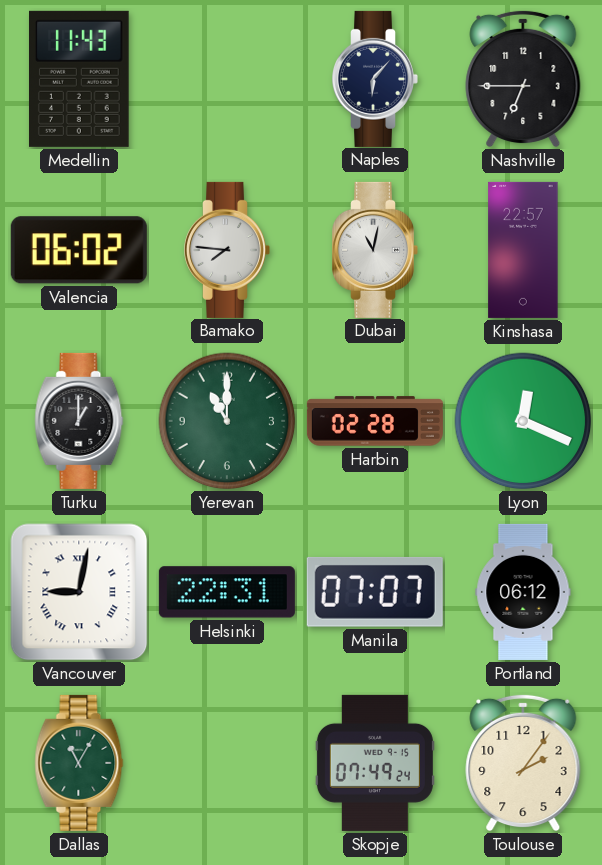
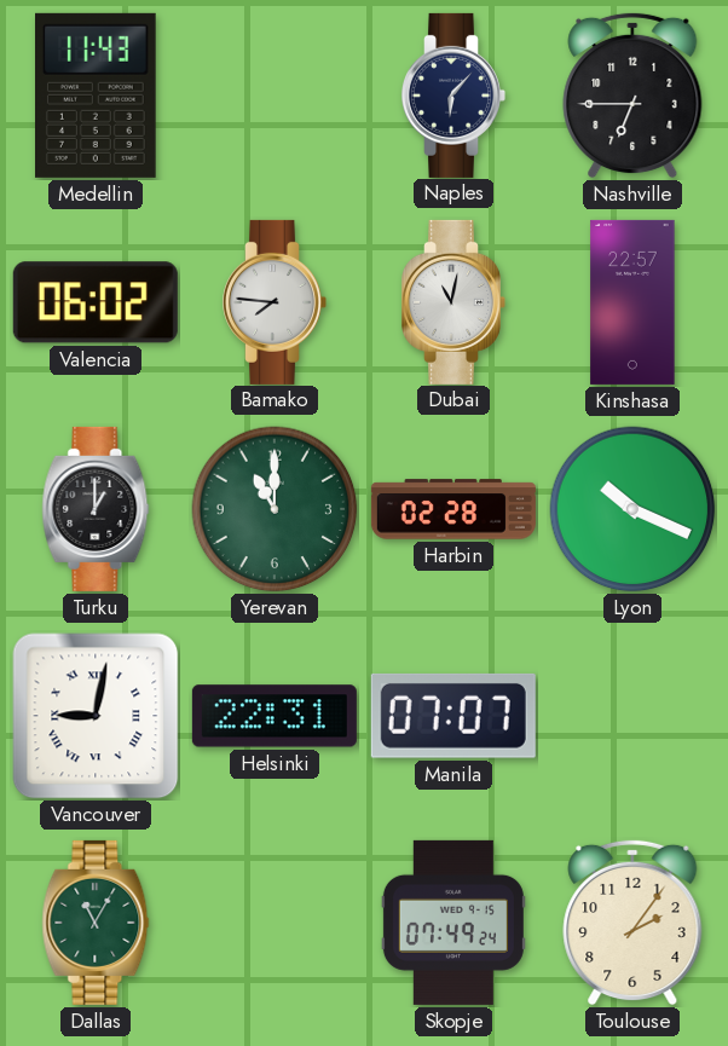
Lyon: 12:19 -> 10:19
Portland: 06:12 -> none
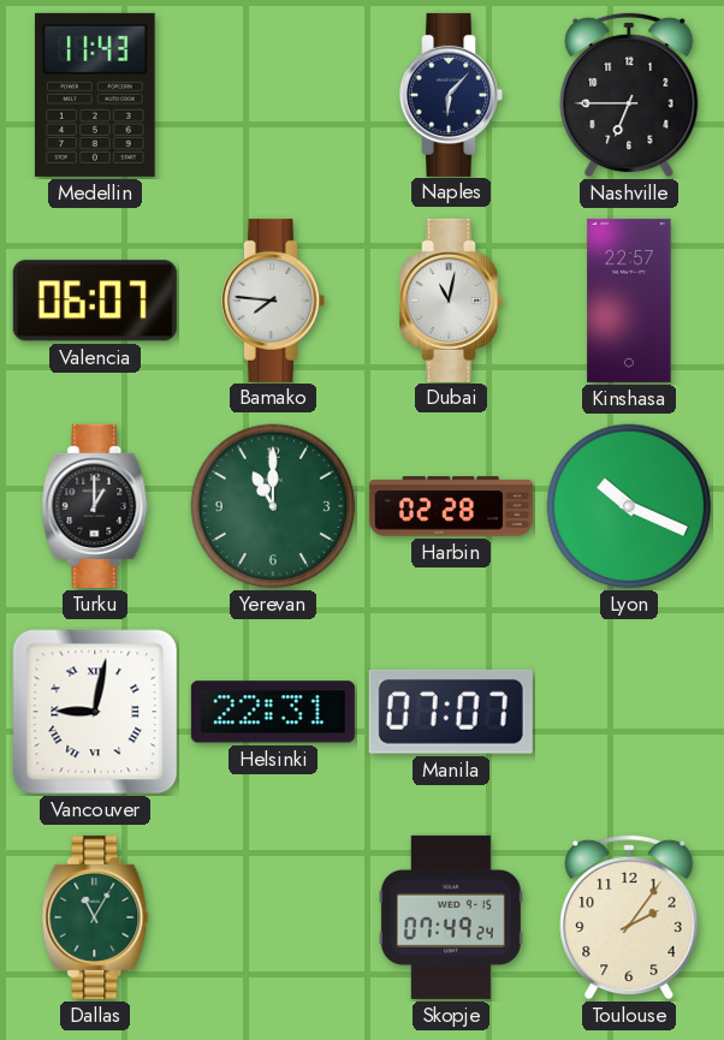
Valencia: 06:02 -> 06:07
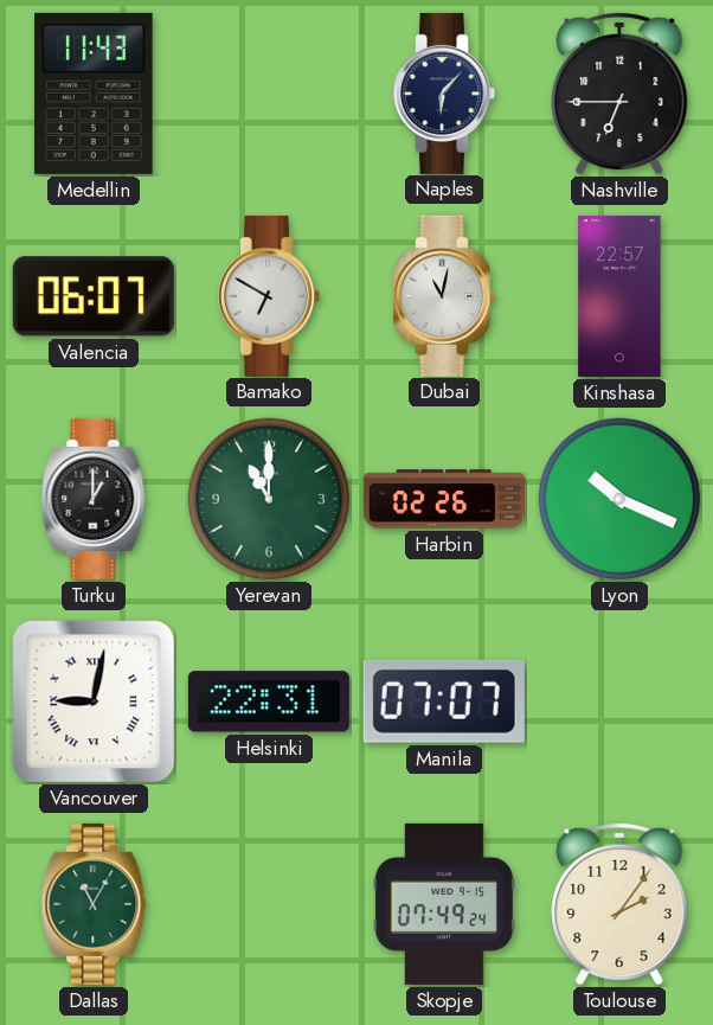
Bamako: 7:46 -> 6:50
Harbin: 02:28 -> 02:26
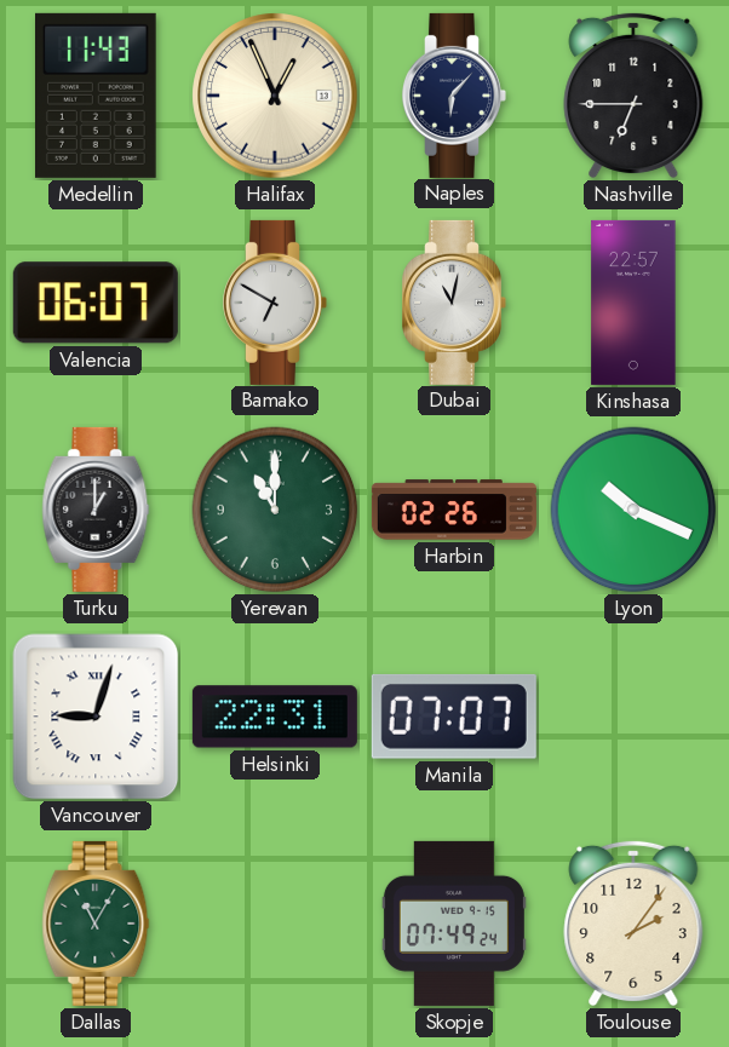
Halifax: none -> 12:56
Vancouver: 9:02 -> 9:03
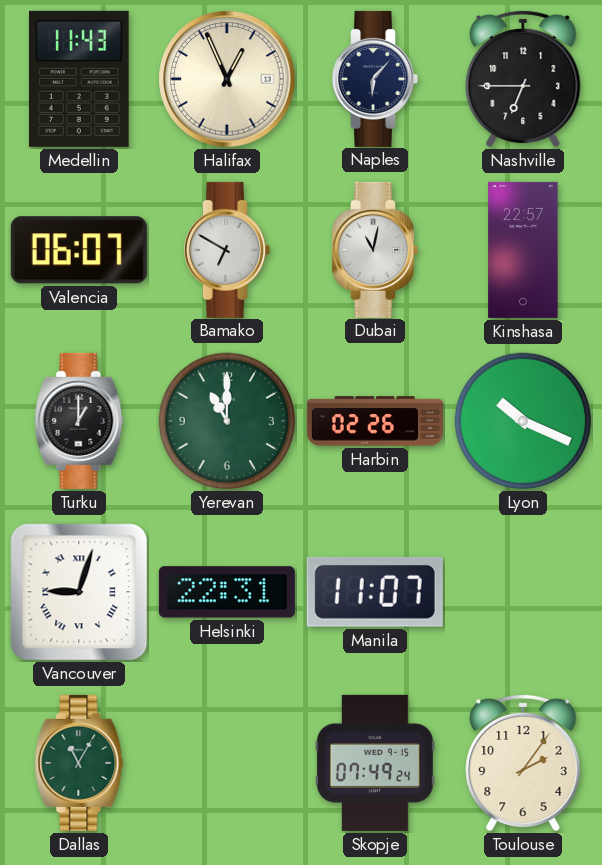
Manila: 07:07 -> 11:07
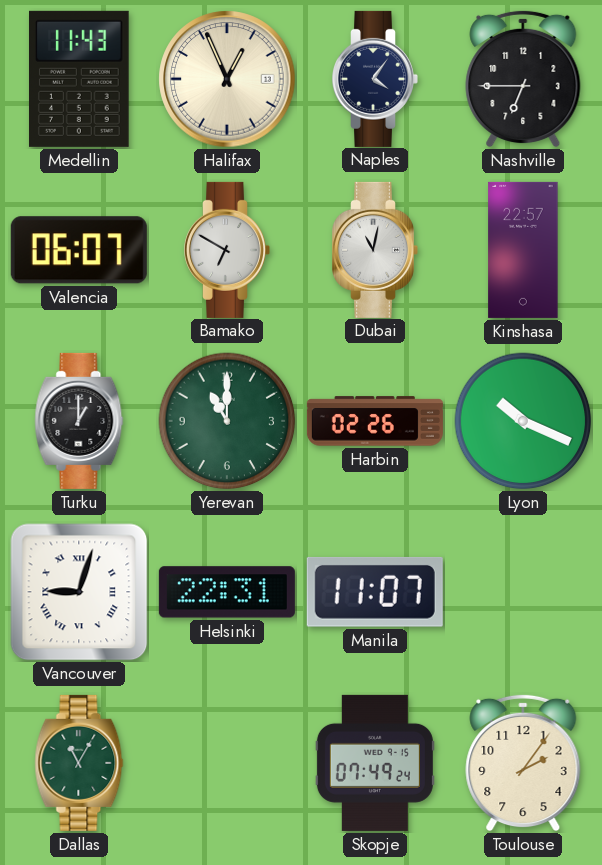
Naples: 6:07 -> 4:06
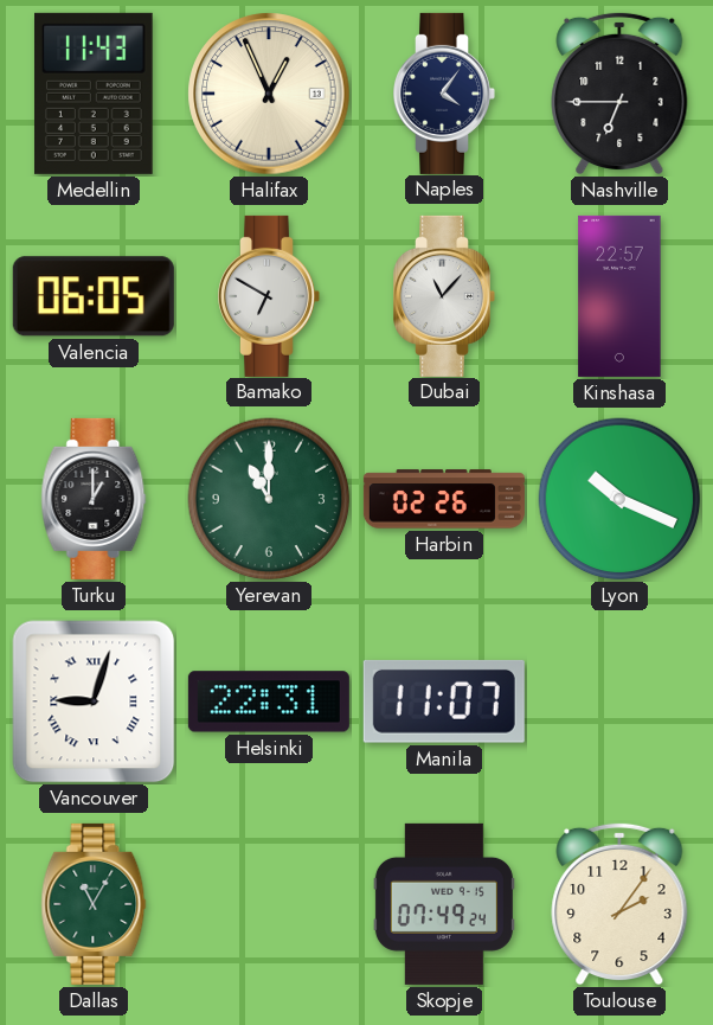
Valencia: 06:07 -> 06:05
Dubai: 11:02 -> 11:07
